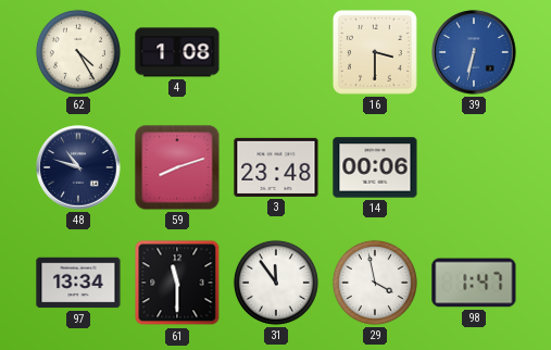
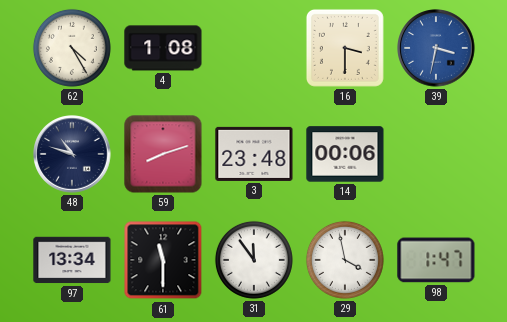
39: 6:32 -> 3:32
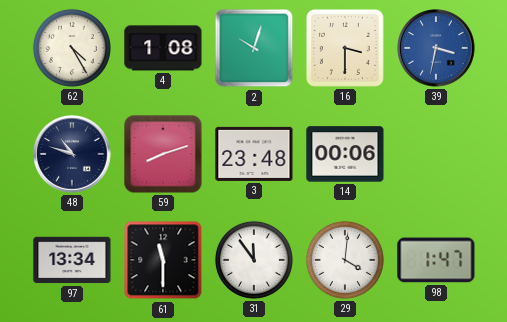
2: none -> 10:03
29: 3:58 -> 4:01
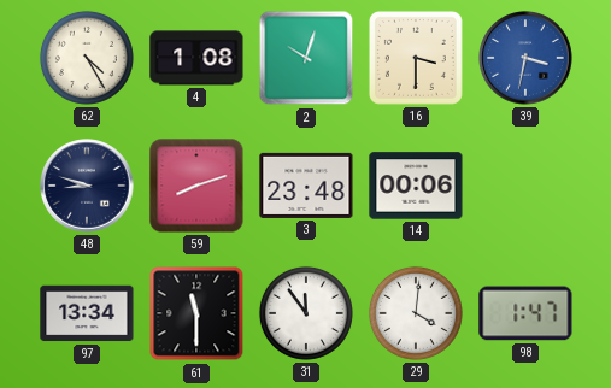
48: 10:48 -> 8:48
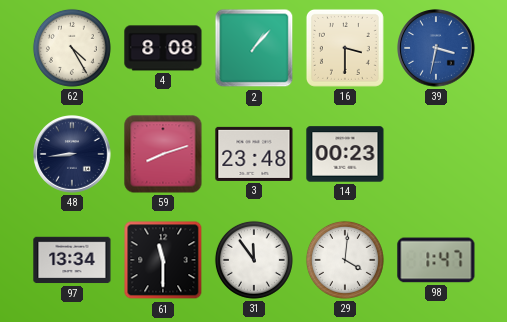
4: 1:08 -> 8:08
2: 10:03 -> 1:07
48: 8:48 -> 8:44
14: 00:06 -> 00:23
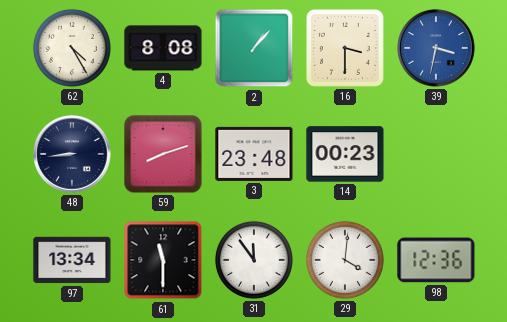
98: 1:47 -> 12:36
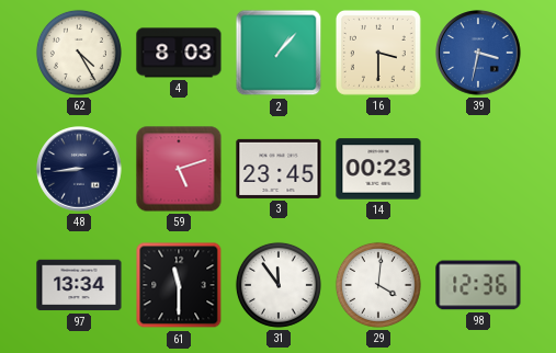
4: 8:08 -> 8:03
59: 8:12 -> 5:12
3: 23:48 -> 23:45
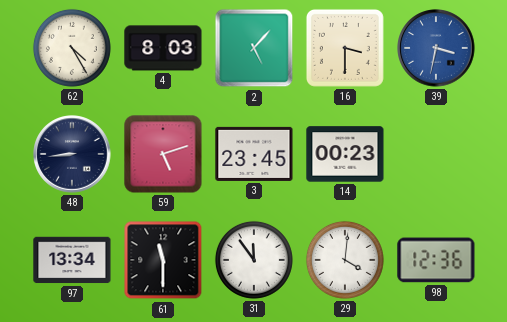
2: 1:07 -> 5:07
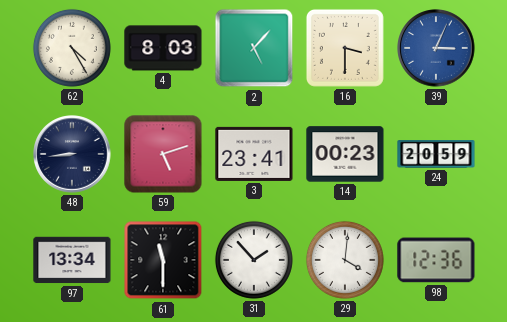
39: 3:32 -> 3:04
3: 23:45 -> 23:41
24: none -> 20:59
31: 11:54 -> 1:53
